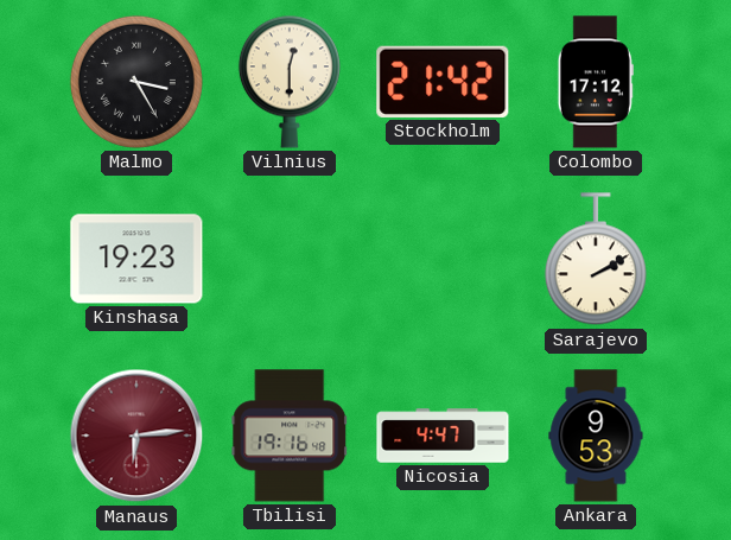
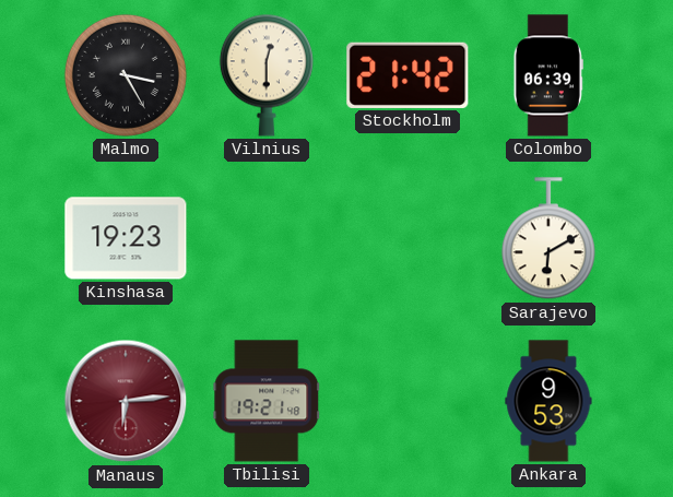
Colombo: 17:12 -> 06:39
Sarajevo: 2:10 -> 6:10
Tbilisi: 19:16 -> 19:21
Nicosia: 4:47 -> none
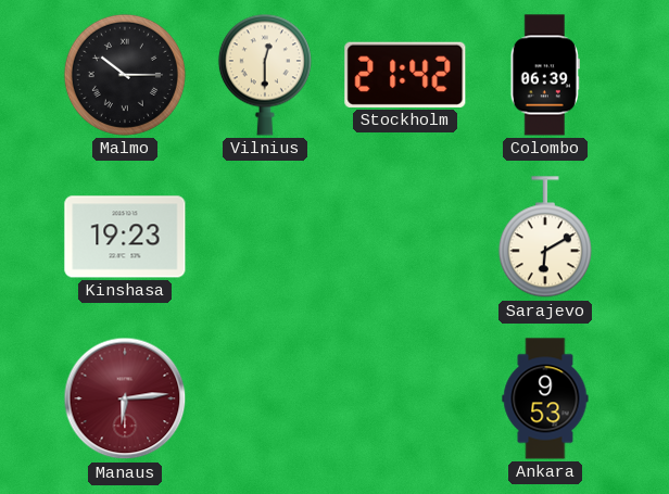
Malmo: 3:25 -> 10:15
Tbilisi: 19:21 -> none
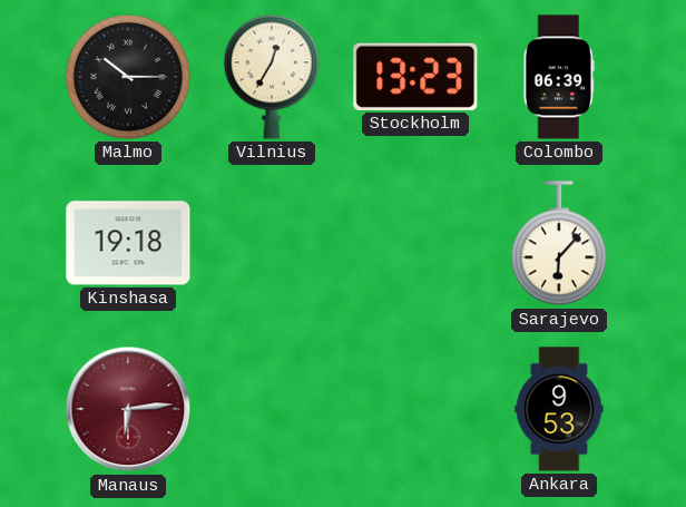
Vilnius: 12:30 -> 12:35
Stockholm: 21:42 -> 13:23
Kinshasa: 19:23 -> 19:18
Sarajevo: 6:10 -> 6:07
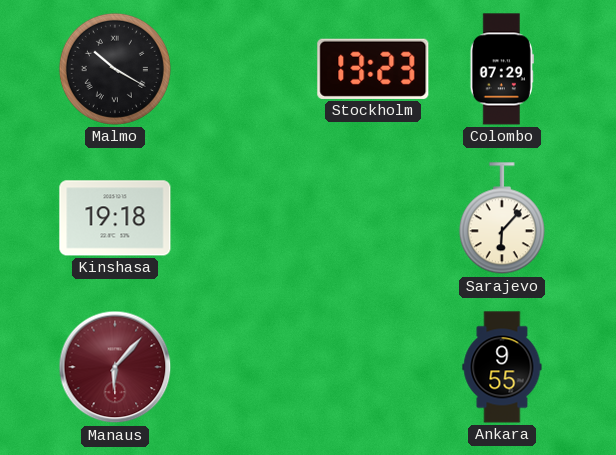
Malmo: 10:15 -> 10:20
Vilnius: 12:35 -> none
Colombo: 06:39 -> 07:29
Manaus: 6:14 -> 6:07
Ankara: 9:53 -> 9:55
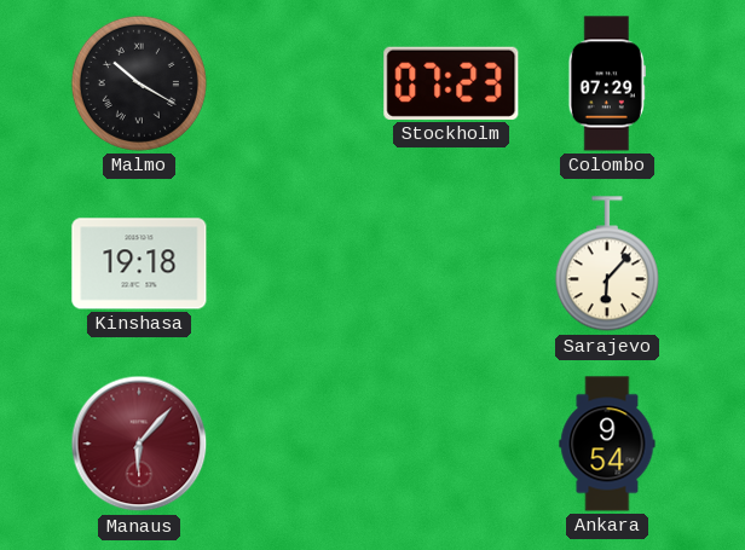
Stockholm: 13:23 -> 07:23
Ankara: 9:55 -> 9:54
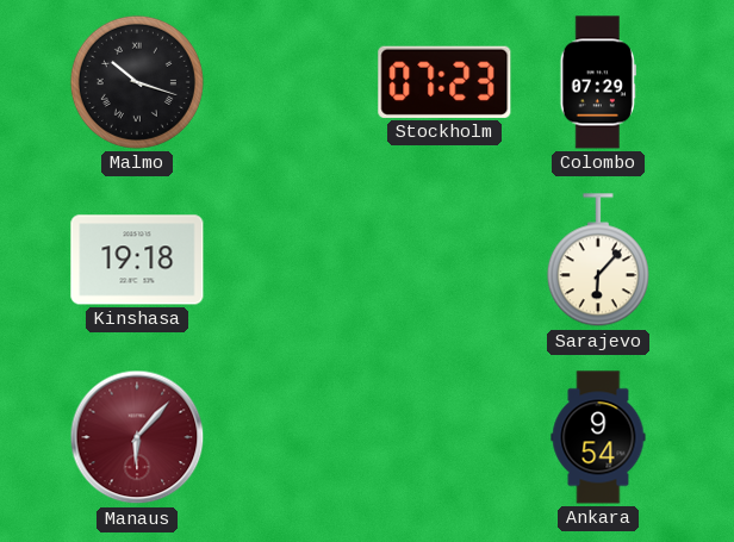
Malmo: 10:20 -> 10:18
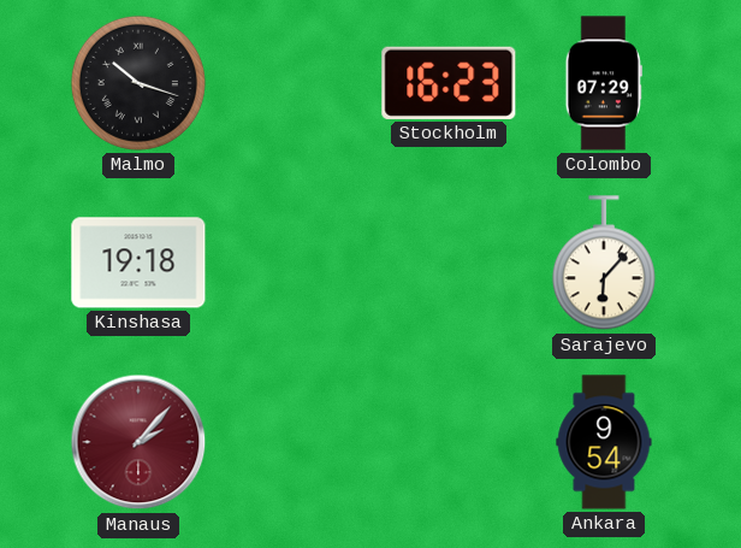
Stockholm: 07:23 -> 16:23
Manaus: 6:07 -> 2:07
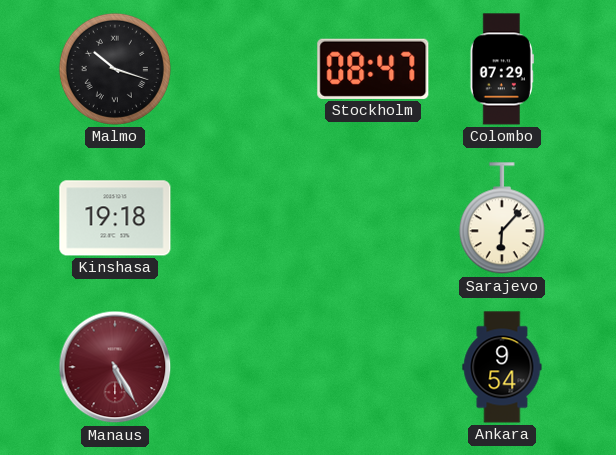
Stockholm: 16:23 -> 08:47
Manaus: 2:07 -> 5:25
